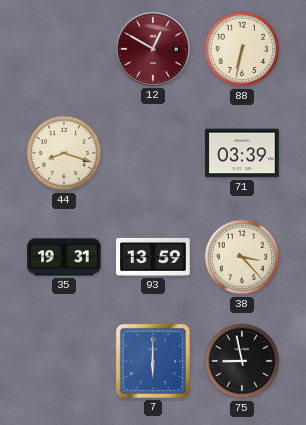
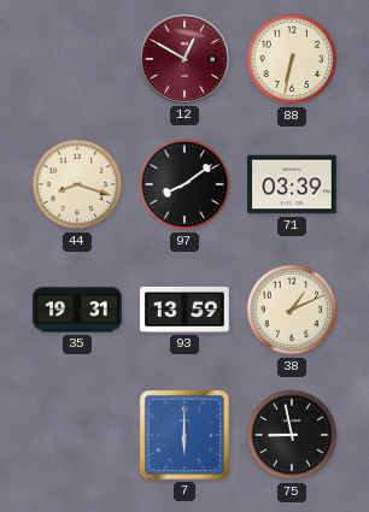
97: none -> 8:09
38: 3:23 -> 1:11
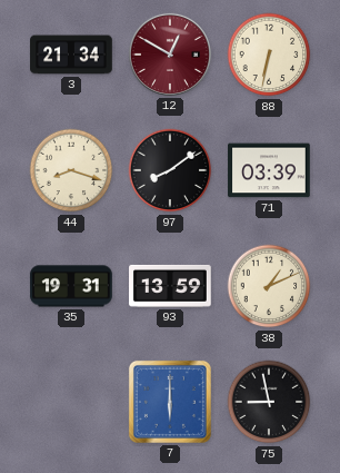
3: none -> 21:34
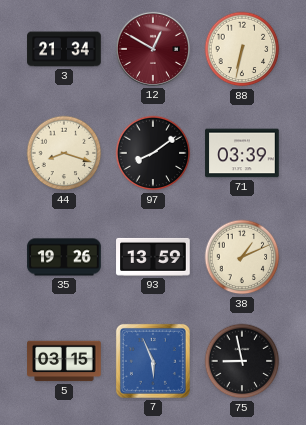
35: 19:31 -> 19:26
5: none -> 03:15
7: 6:00 -> 5:56
